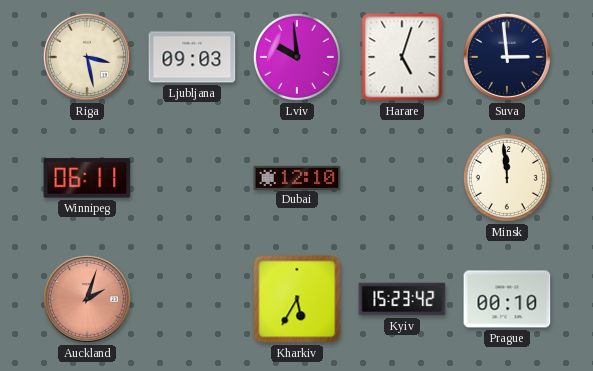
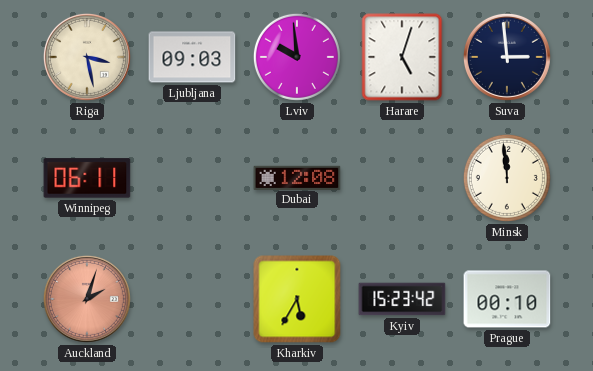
Dubai: 12:10 -> 12:08
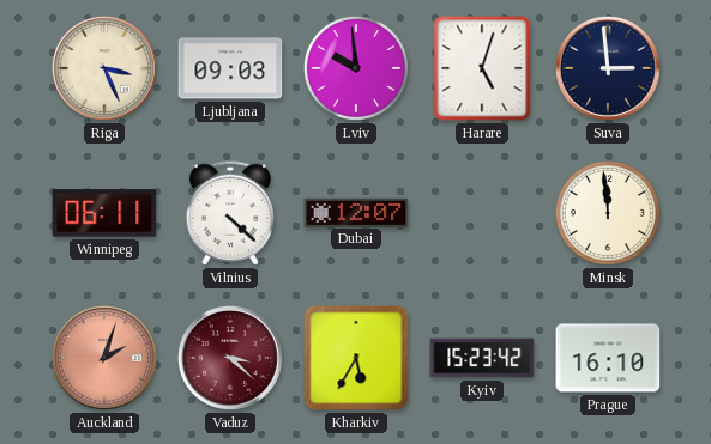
Riga: 3:28 -> 3:26
Vilnius: none -> 4:22
Dubai: 12:08 -> 12:07
Vaduz: none -> 3:22
Prague: 00:10 -> 16:10
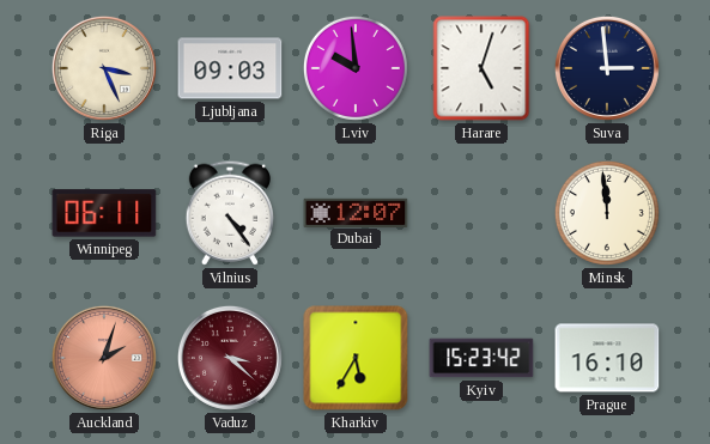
Vilnius: 4:22 -> 4:24
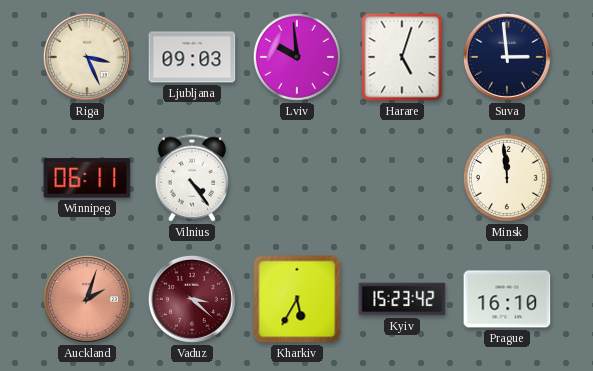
Dubai: 12:07 -> none
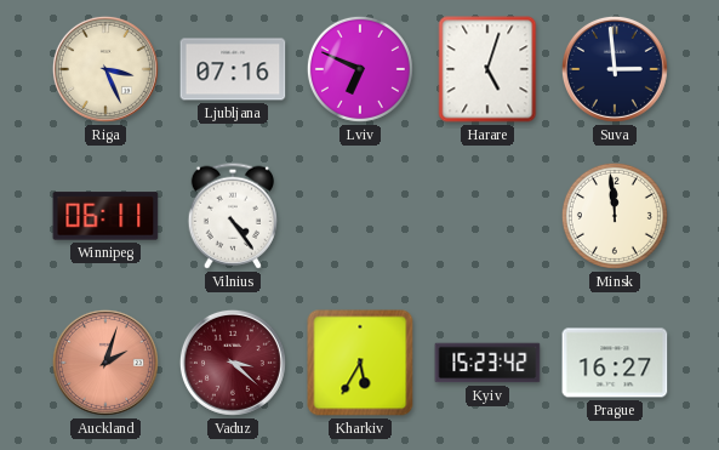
Ljubljana: 09:03 -> 07:16
Lviv: 9:59 -> 6:49
Prague: 16:10 -> 16:27
